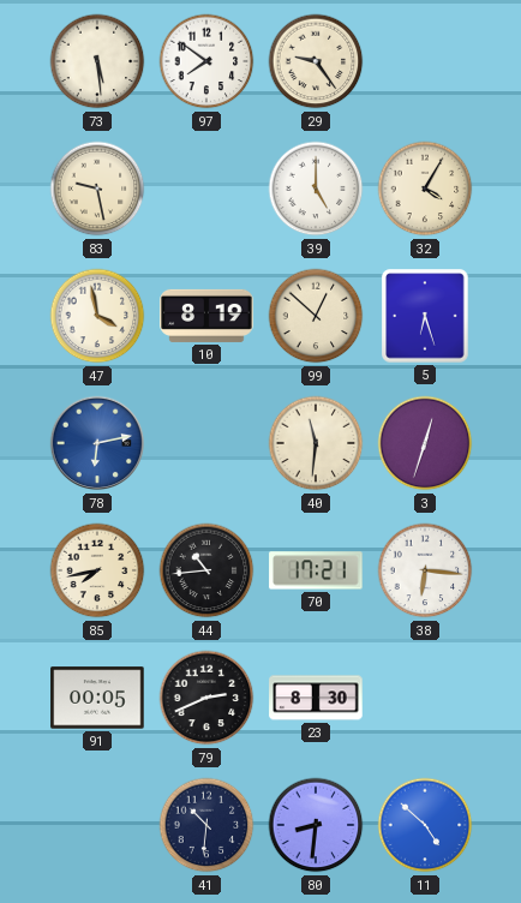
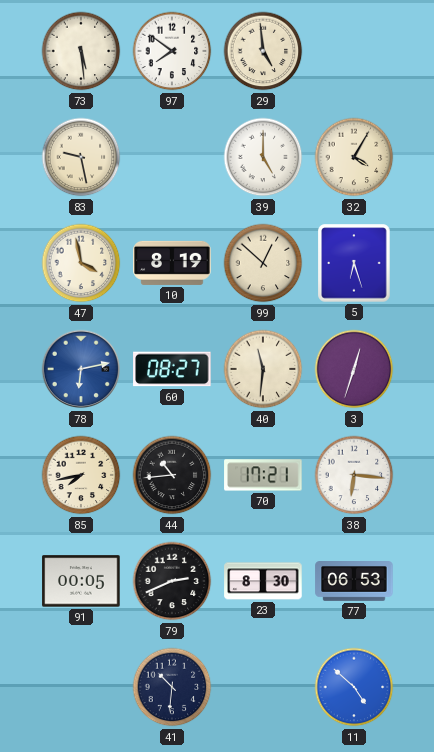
29: 9:24 -> 4:59
60: none -> 08:27
77: none -> 06:53
80: 8:31 -> none
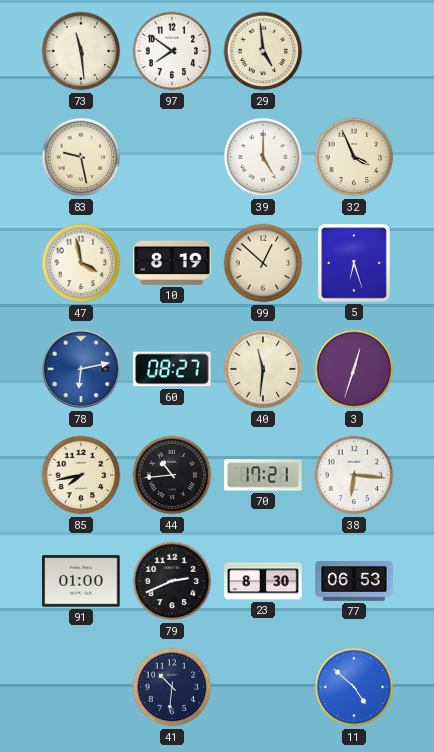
73: 5:29 -> 11:29
32: 4:05 -> 3:56
91: 00:05 -> 01:00
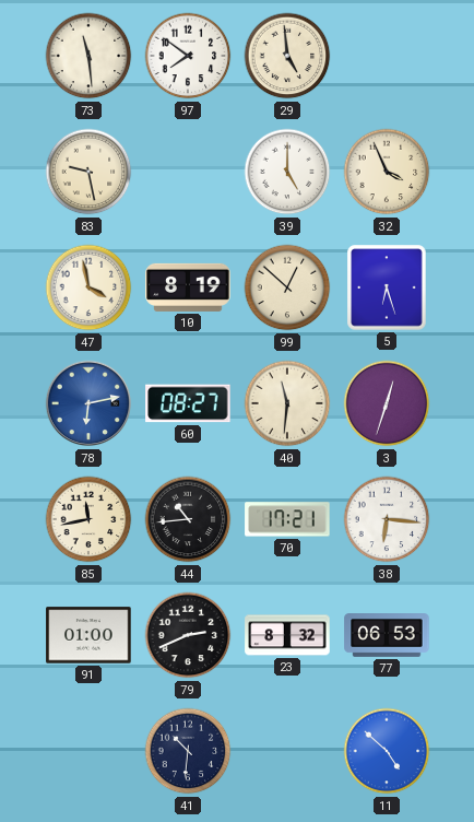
85: 7:43 -> 11:43
23: 8:30 -> 8:32
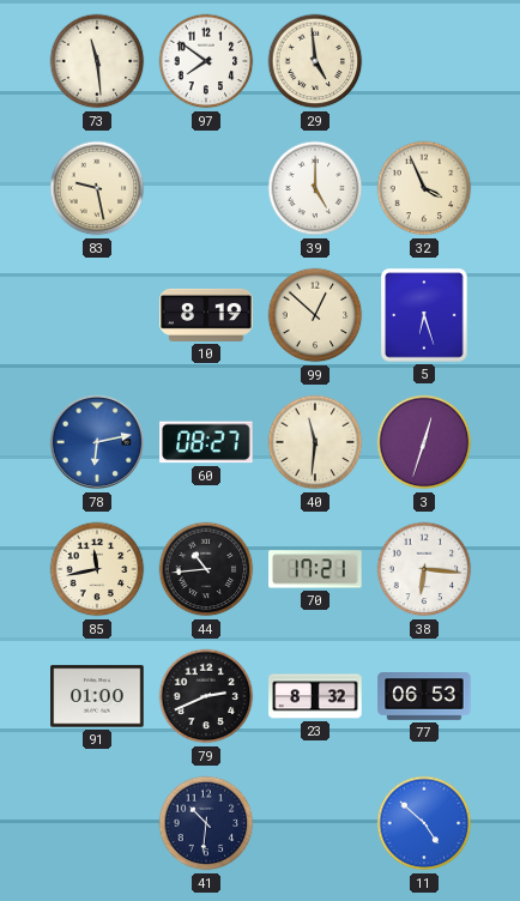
47: 3:58 -> none
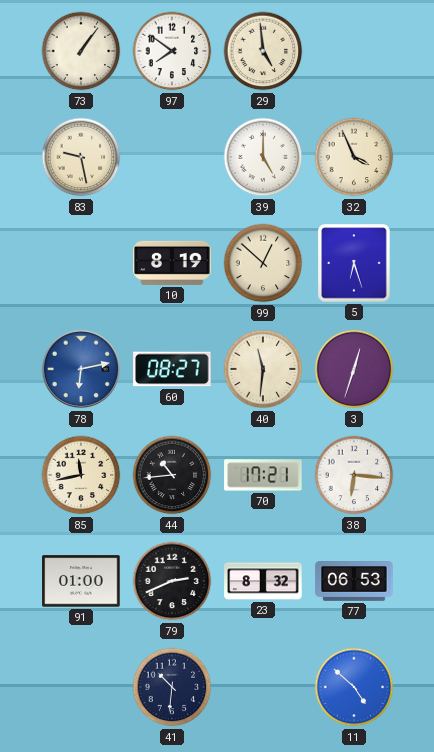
73: 11:29 -> 1:06
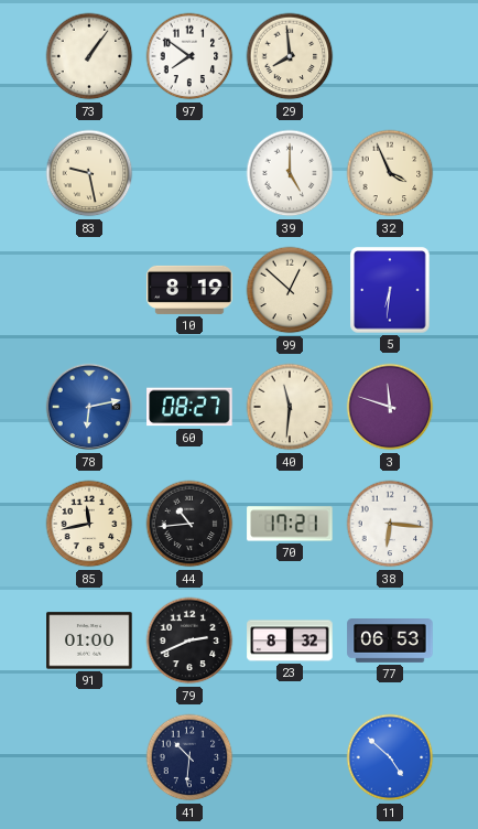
29: 4:59 -> 7:59
5: 6:27 -> 6:31
3: 12:33 -> 11:48
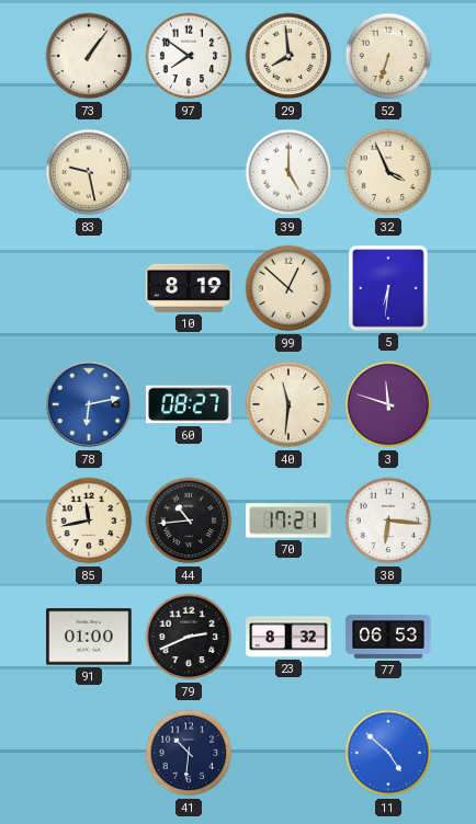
52: none -> 6:33
